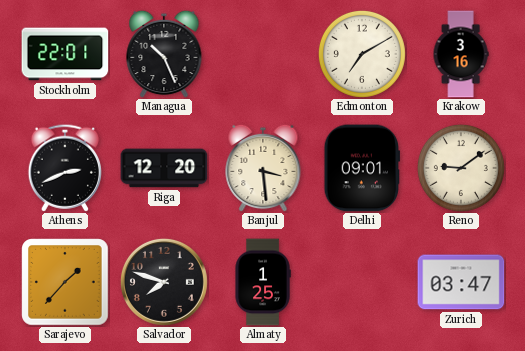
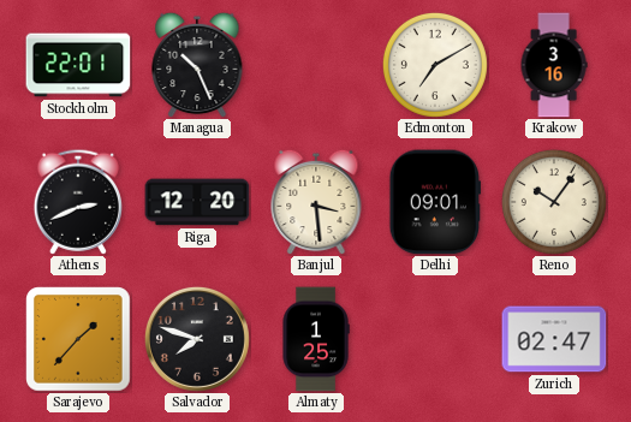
Reno: 9:09 -> 10:06
Zurich: 03:47 -> 02:47
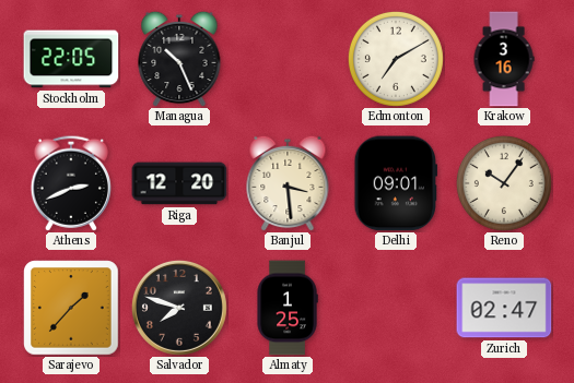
Stockholm: 22:01 -> 22:05
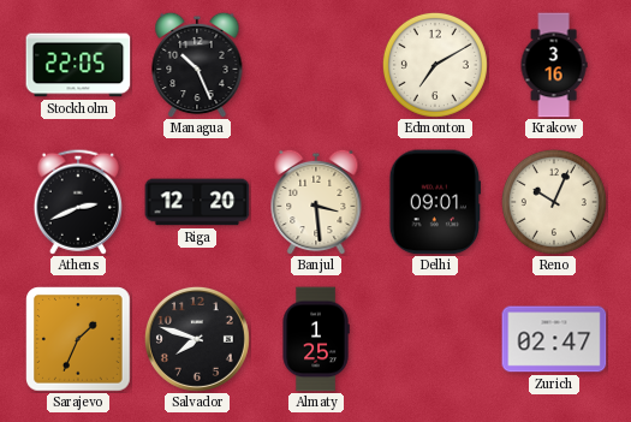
Reno: 10:06 -> 10:04
Sarajevo: 1:37 -> 1:34
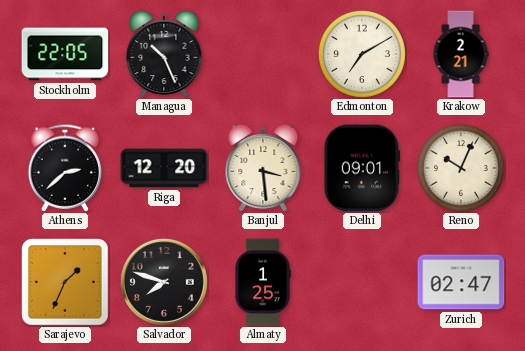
Krakow: 3:16 -> 2:21
Athens: 2:41 -> 2:38
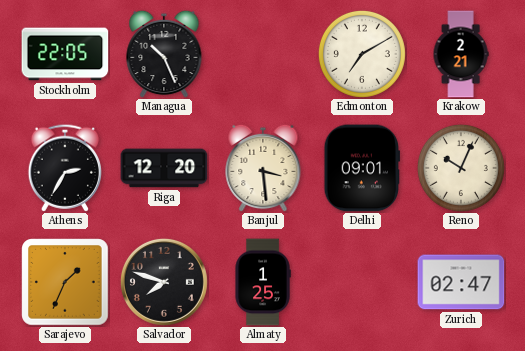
Athens: 2:38 -> 2:35
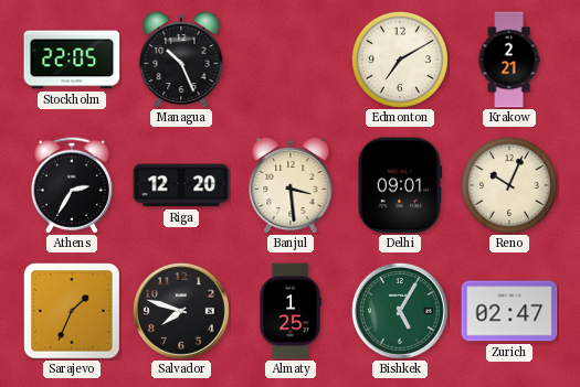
Bishkek: none -> 5:05
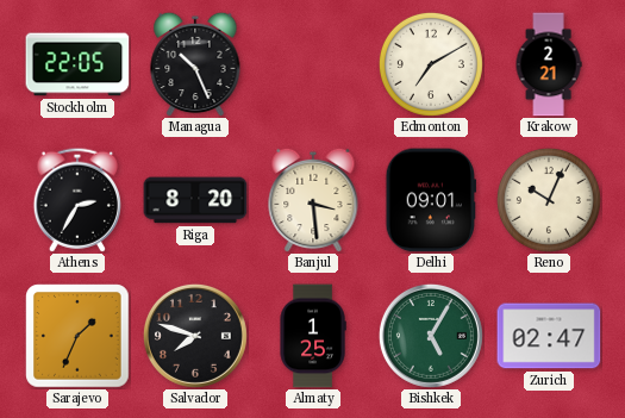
Riga: 12:20 -> 8:20
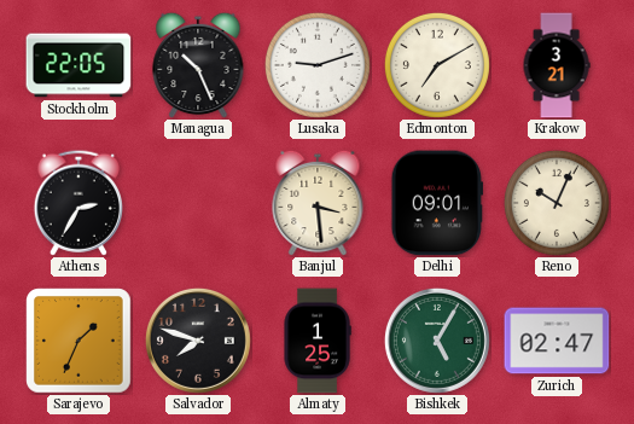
Lusaka: none -> 9:12
Krakow: 2:21 -> 3:21
Riga: 8:20 -> none
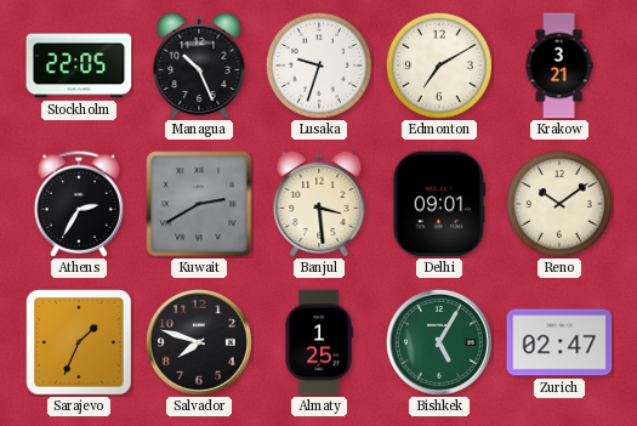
Lusaka: 9:12 -> 9:33
Kuwait: none -> 2:40
Reno: 10:04 -> 10:09
